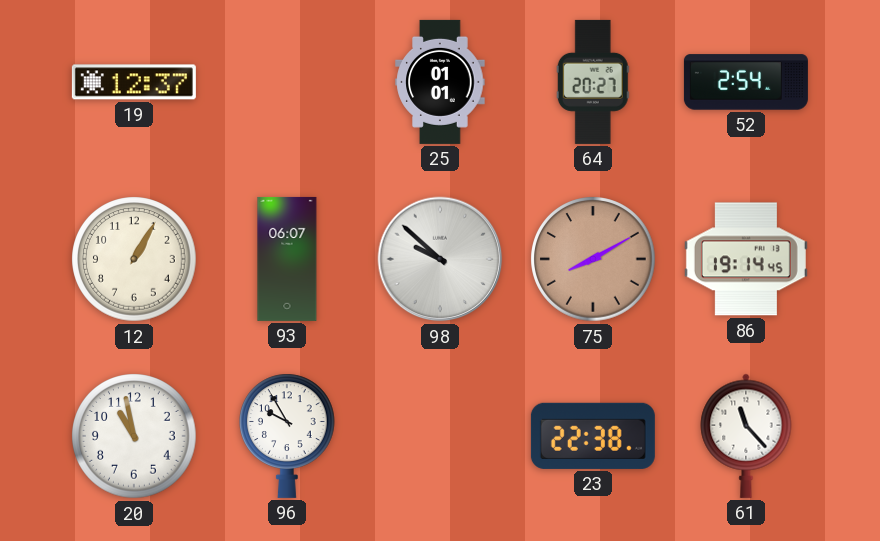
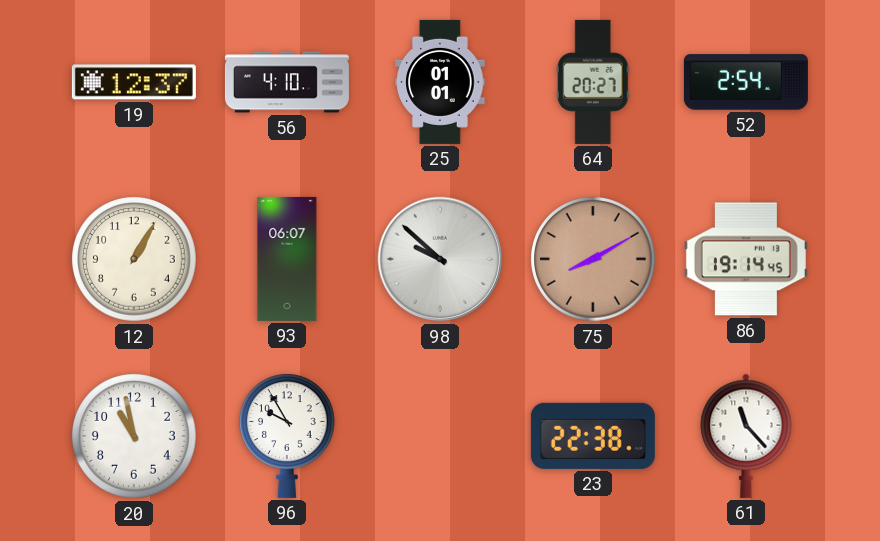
56: none -> 4:10
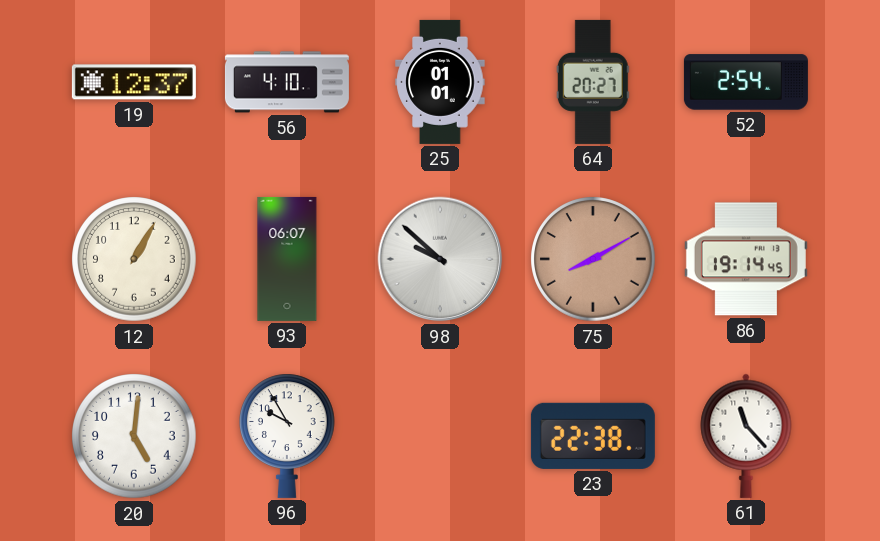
20: 10:58 -> 5:01
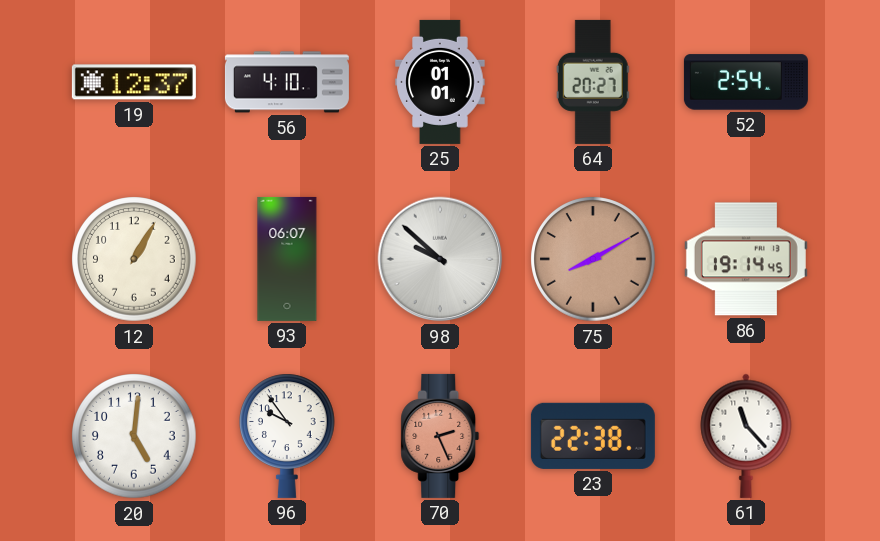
96: 9:55 -> 9:54
70: none -> 2:26
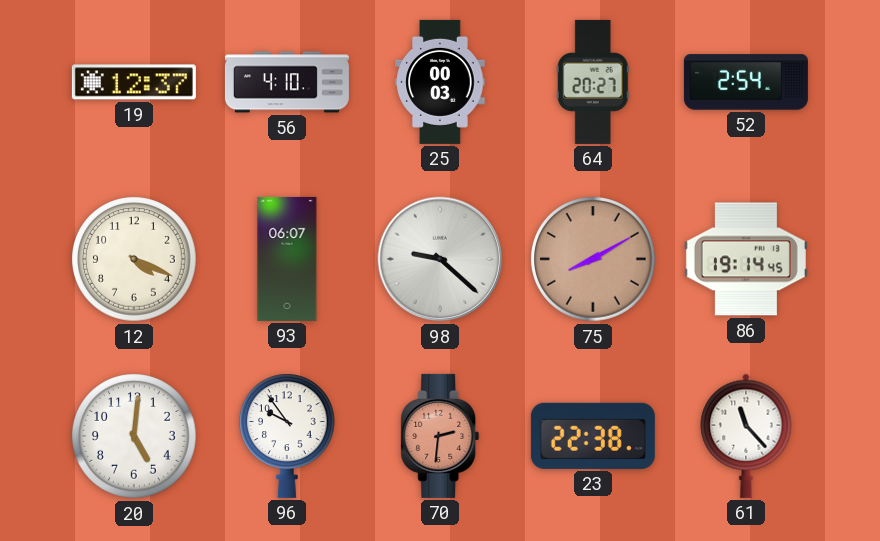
25: 01:01 -> 00:03
12: 1:05 -> 4:19
98: 9:52 -> 9:22
70: 2:26 -> 2:31
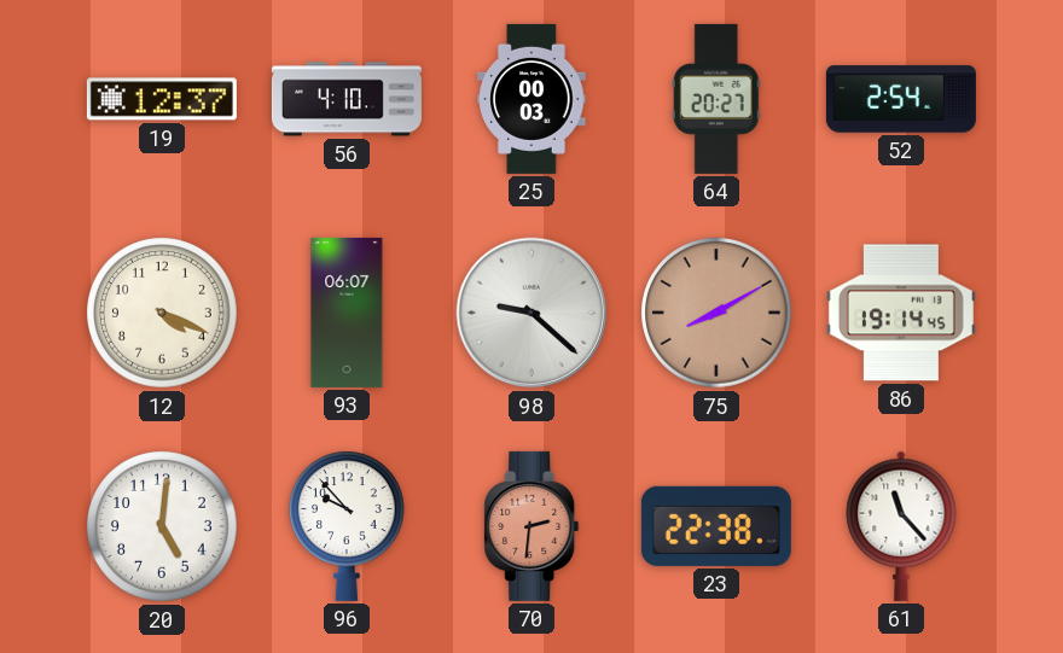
96: 9:54 -> 9:53
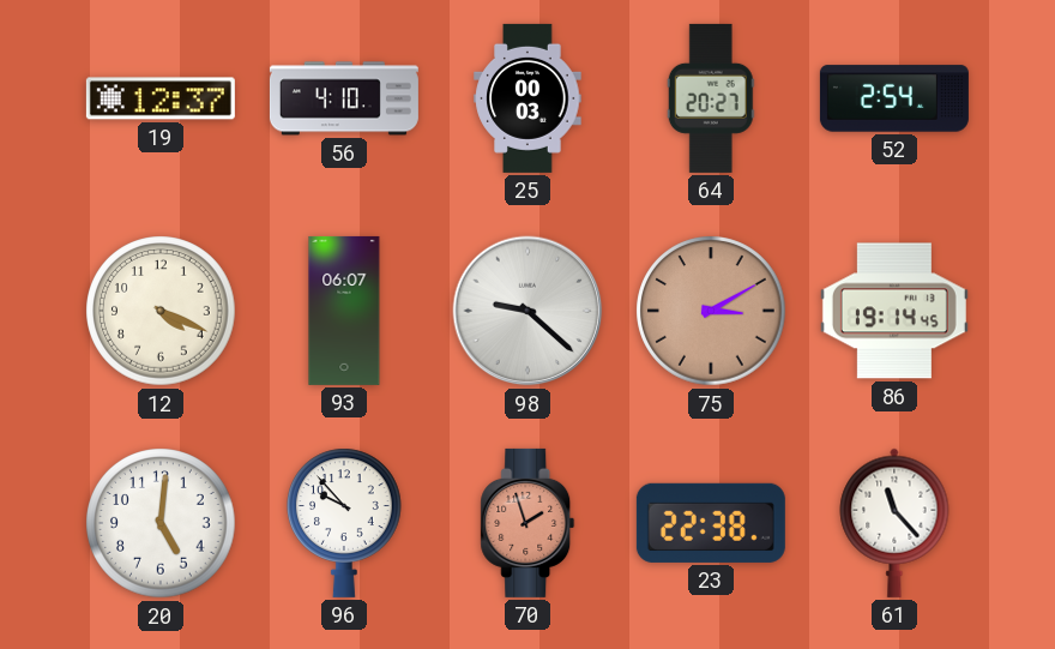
75: 8:10 -> 3:10
70: 2:31 -> 1:57
